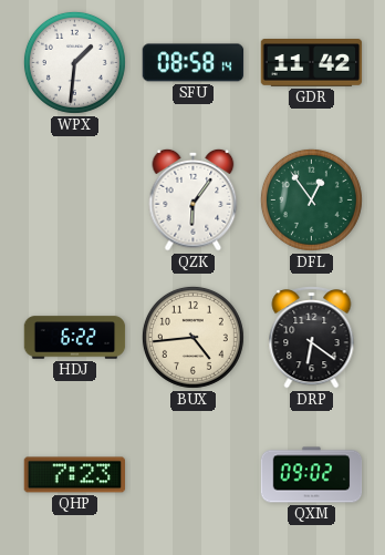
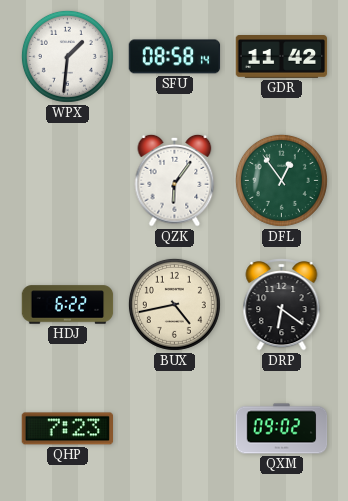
BUX: 4:44 -> 4:43
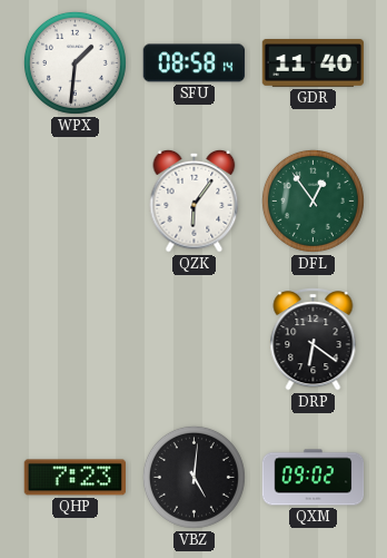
GDR: 11:42 -> 11:40
HDJ: 6:22 -> none
BUX: 4:43 -> none
VBZ: none -> 5:01
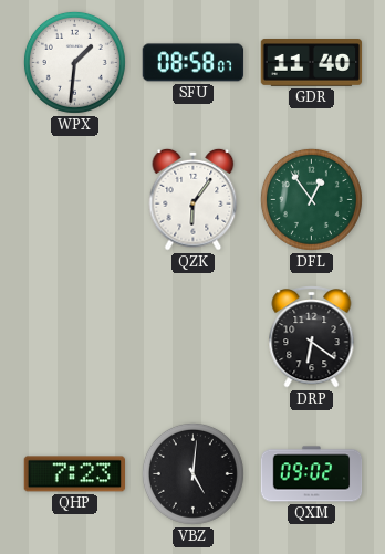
SFU: 08:58:14 -> 08:58:07
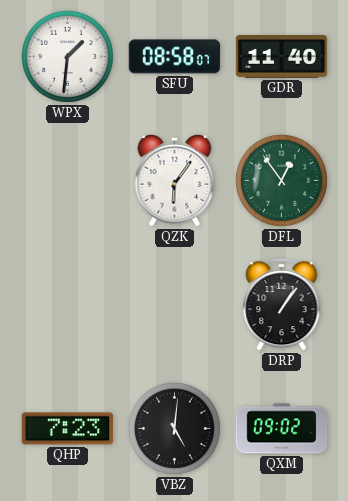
DRP: 6:21 -> 1:06
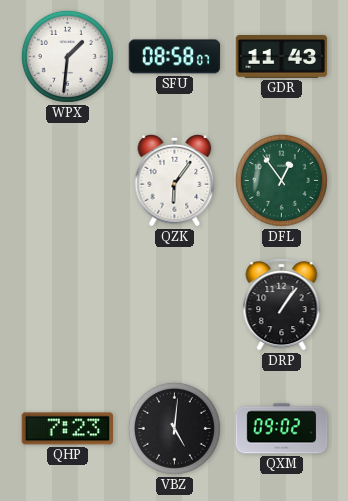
GDR: 11:40 -> 11:43
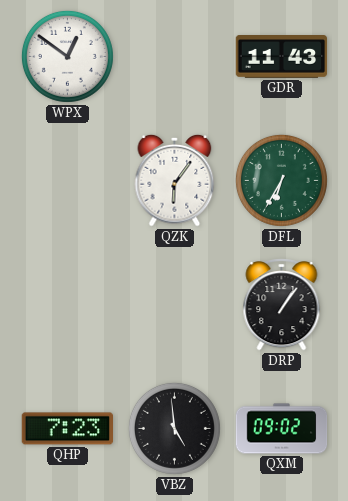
WPX: 1:31 -> 12:51
SFU: 08:58 -> none
DFL: 12:54 -> 6:35
VBZ: 5:01 -> 4:59
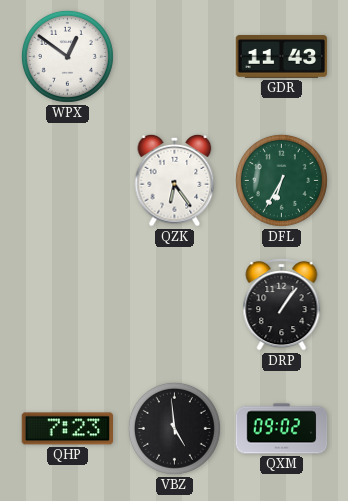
QZK: 6:06 -> 6:24
